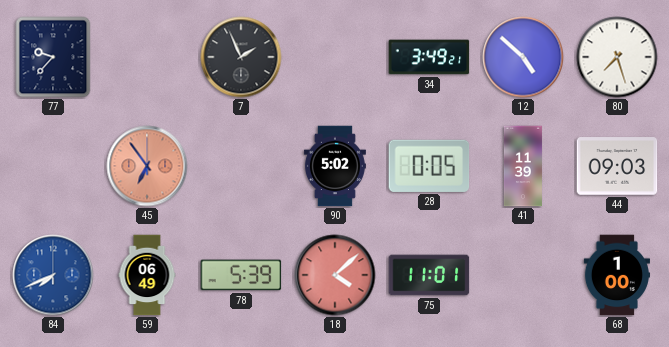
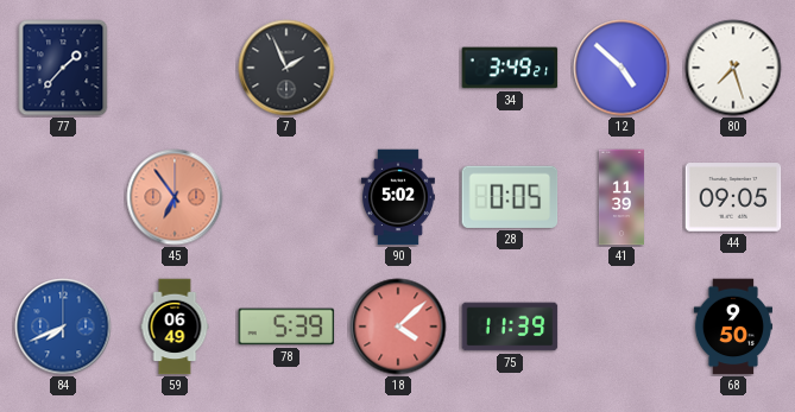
77: 9:37 -> 1:37
44: 09:03 -> 09:05
75: 11:01 -> 11:39
68: 1:00 -> 9:50
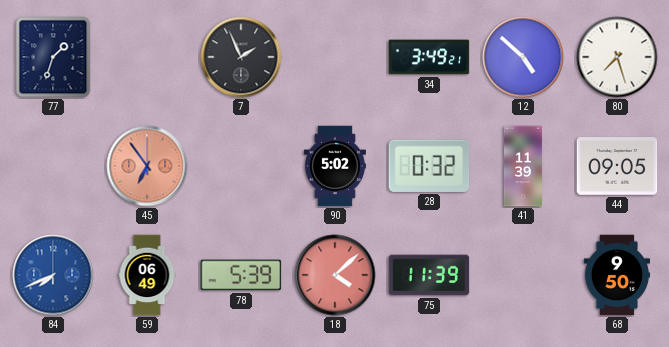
77: 1:37 -> 1:33
28: 0:05 -> 0:32
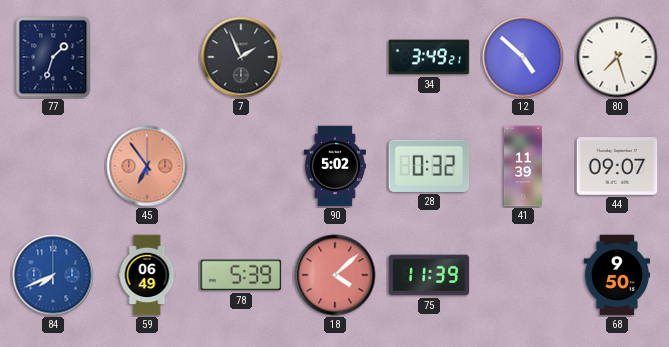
44: 09:05 -> 09:07
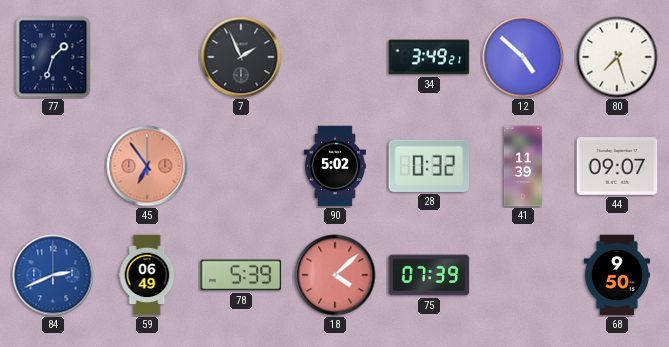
84: 7:41 -> 2:41
75: 11:39 -> 07:39
